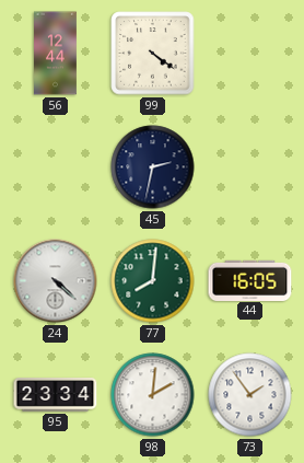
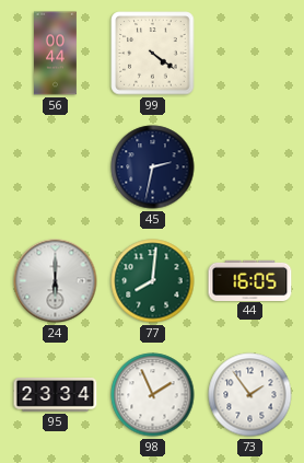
56: 12:44 -> 00:44
24: 4:22 -> 6:00
98: 2:01 -> 1:56
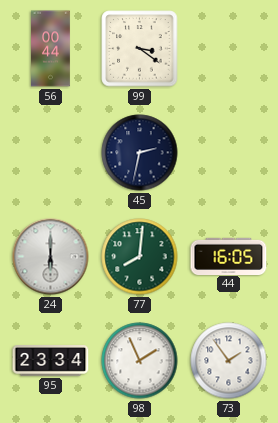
99: 4:21 -> 3:21
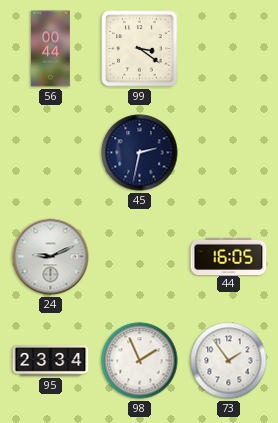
24: 6:00 -> 9:11
77: 8:01 -> none
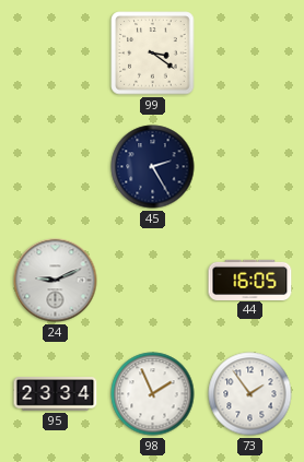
56: 00:44 -> none
45: 2:32 -> 2:25
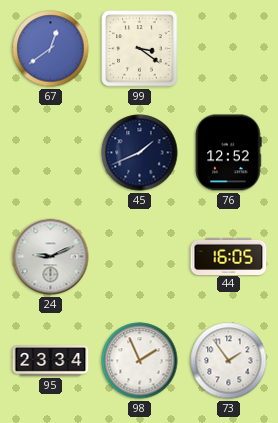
67: none -> 12:39
45: 2:25 -> 1:41
76: none -> 12:52
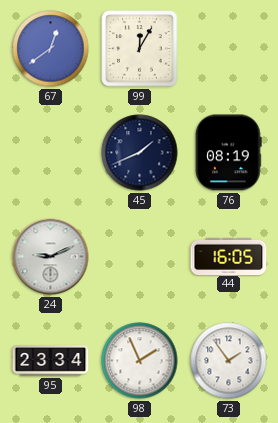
99: 3:21 -> 12:05
76: 12:52 -> 08:19
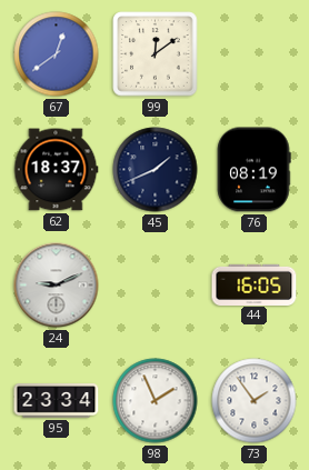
99: 12:05 -> 12:09
62: none -> 18:37
